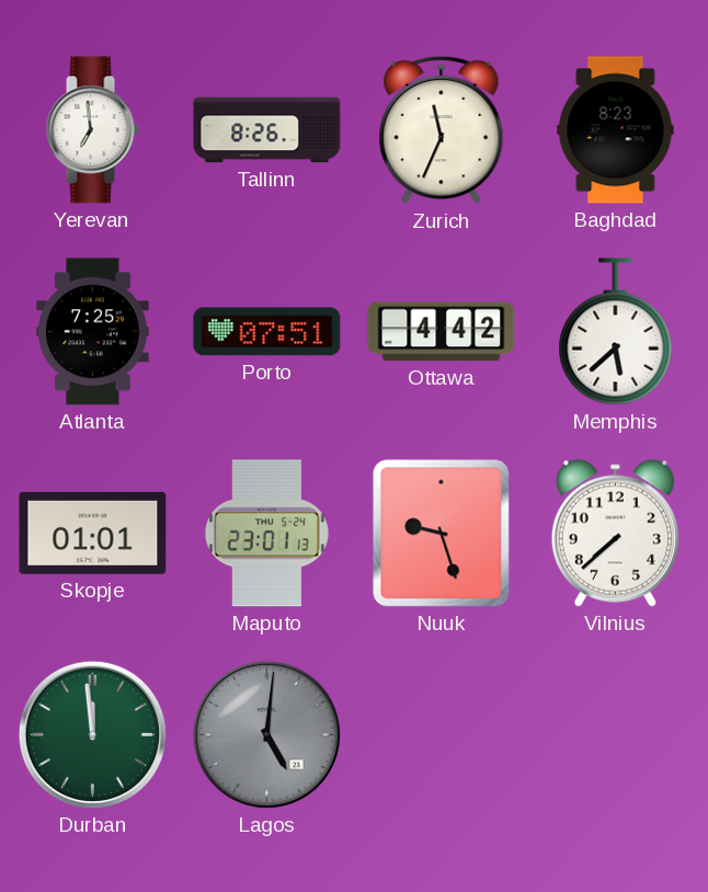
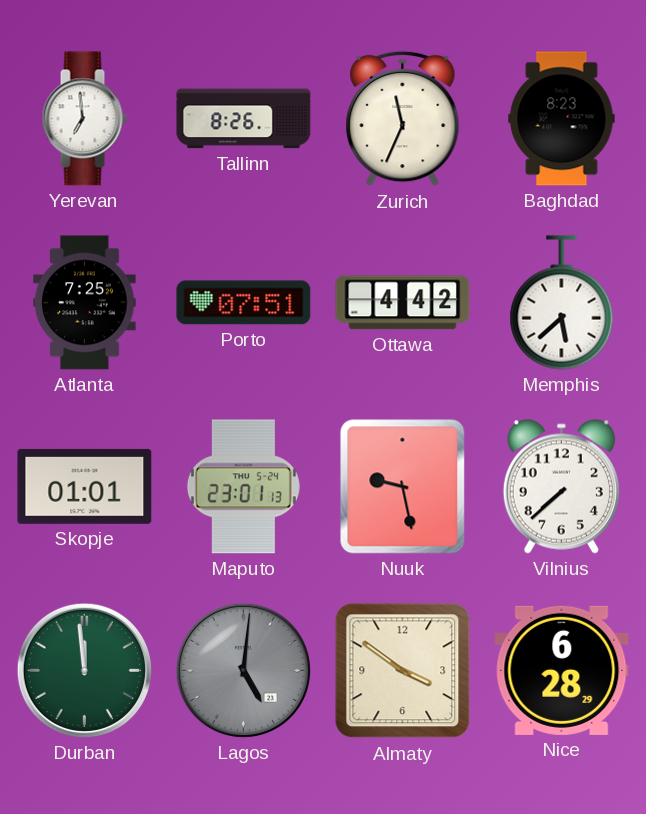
Nuuk: 9:27 -> 9:28
Almaty: none -> 3:51
Nice: none -> 6:28
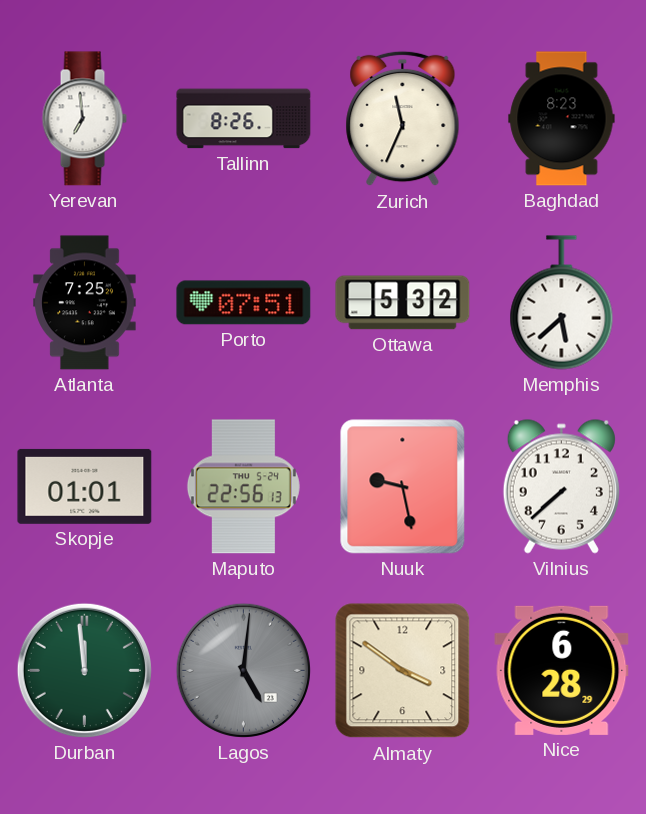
Ottawa: 4:42 -> 5:32
Maputo: 23:01 -> 22:56
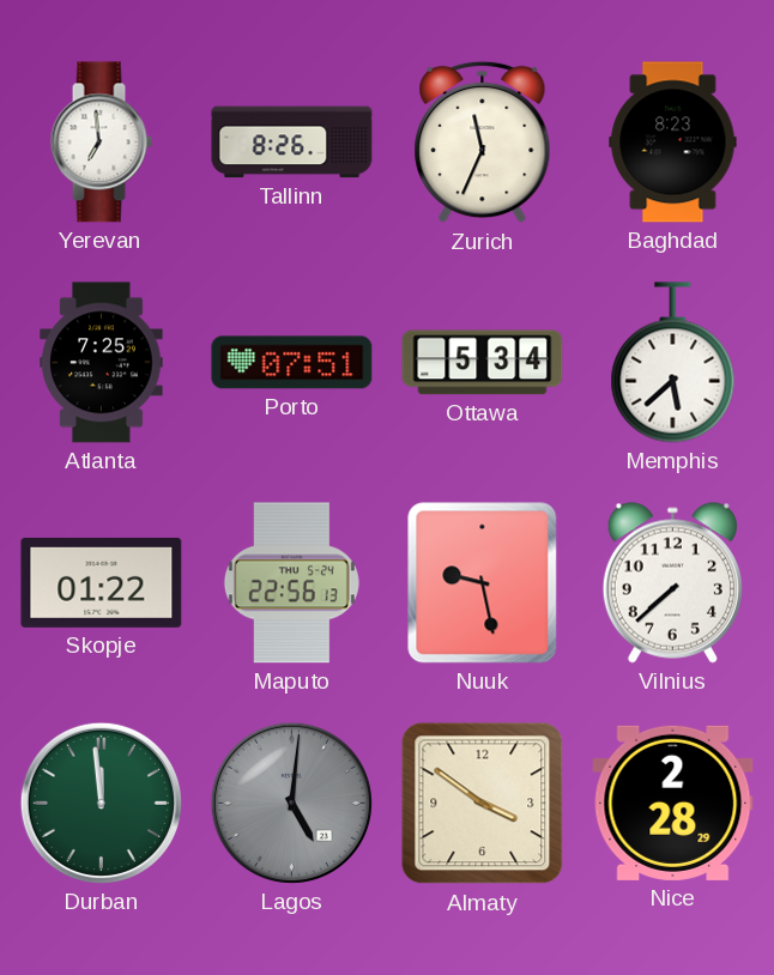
Ottawa: 5:32 -> 5:34
Skopje: 01:01 -> 01:22
Nice: 6:28 -> 2:28
